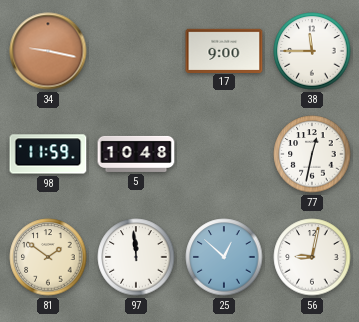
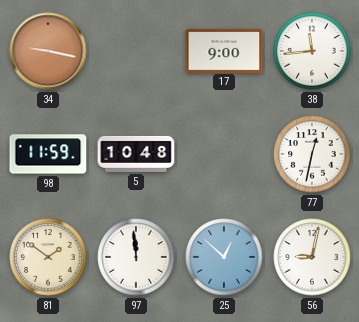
38: 11:45 -> 11:44
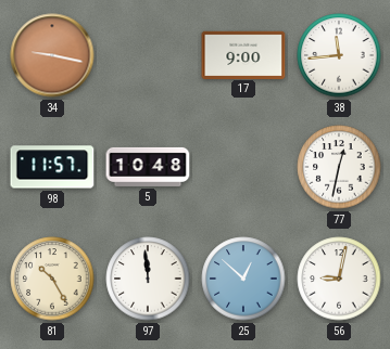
98: 11:59 -> 11:57
81: 1:51 -> 10:25
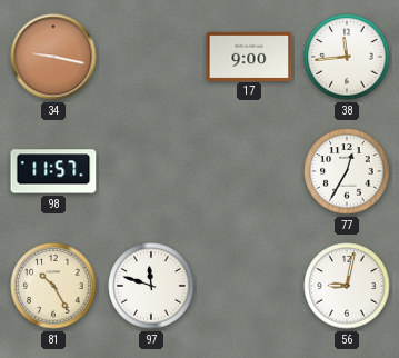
5: 10:48 -> none
77: 12:32 -> 12:35
97: 11:59 -> 11:48
25: 12:52 -> none
